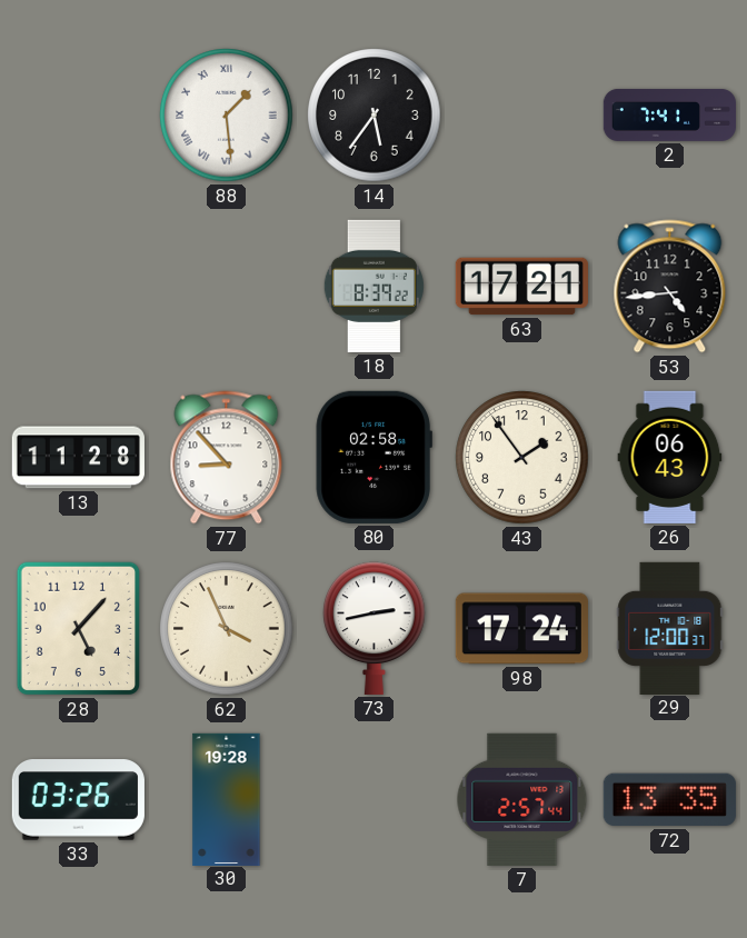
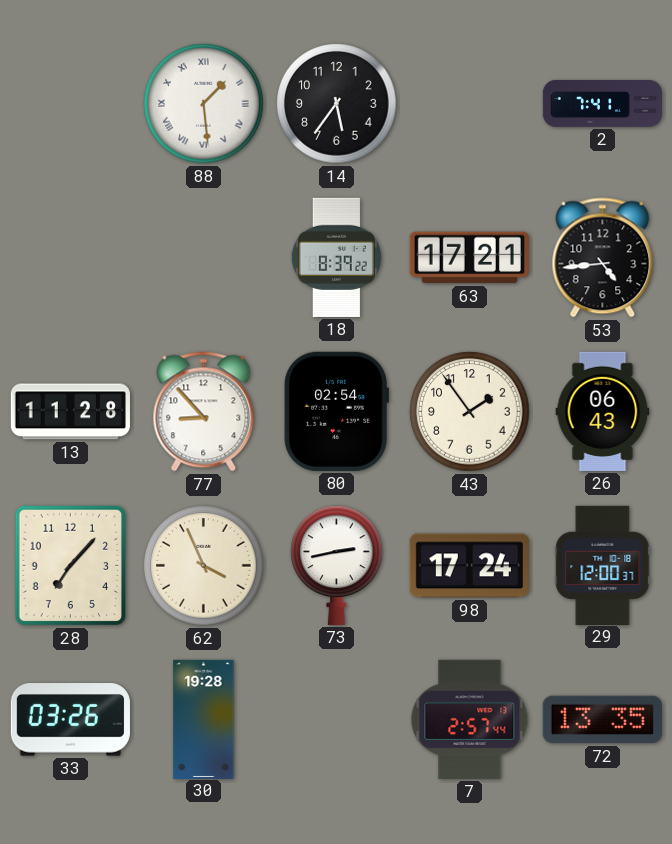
80: 02:58 -> 02:54
28: 5:07 -> 7:07
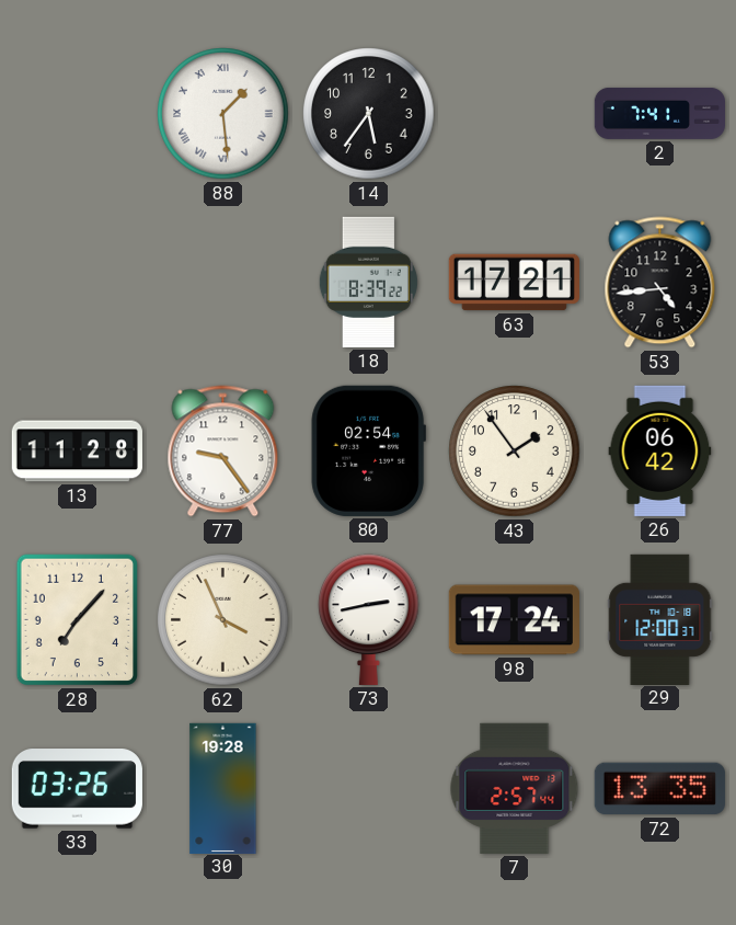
77: 8:53 -> 9:24
26: 06:43 -> 06:42
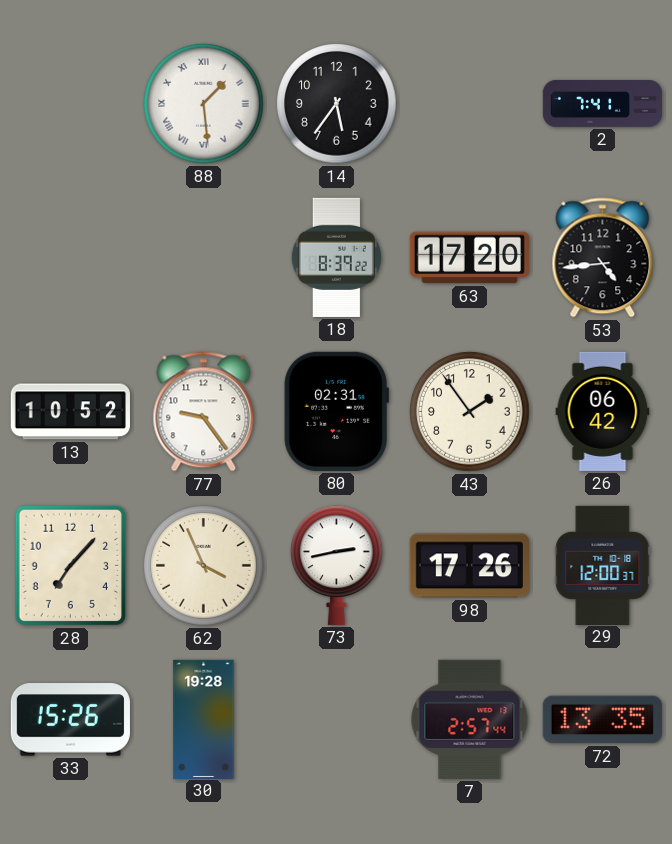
63: 17:21 -> 17:20
13: 11:28 -> 10:52
80: 02:54 -> 02:31
98: 17:24 -> 17:26
33: 03:26 -> 15:26
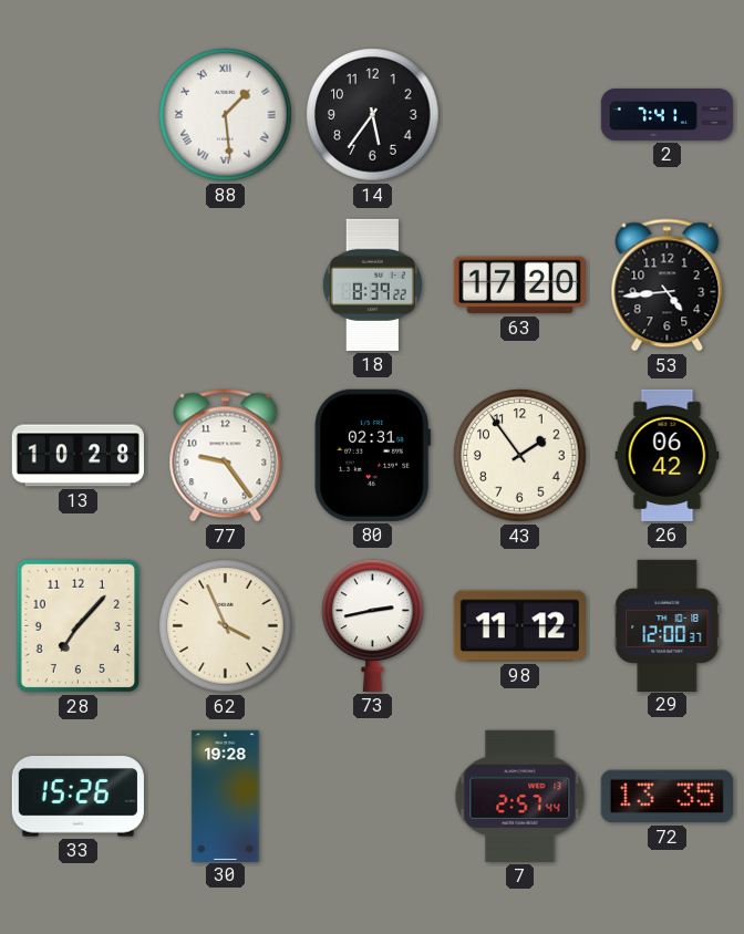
13: 10:52 -> 10:28
98: 17:26 -> 11:12
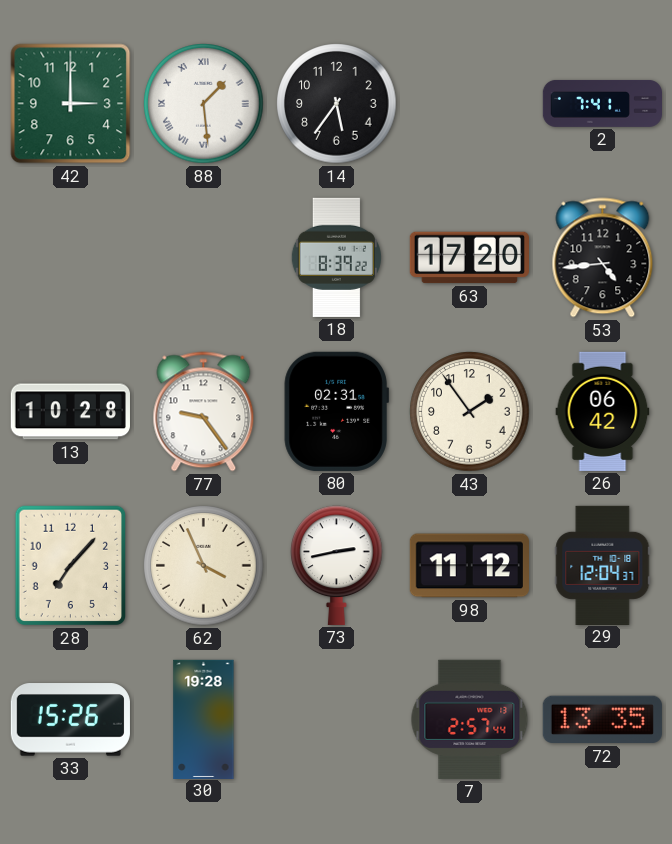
42: none -> 3:00
29: 12:00 -> 12:04
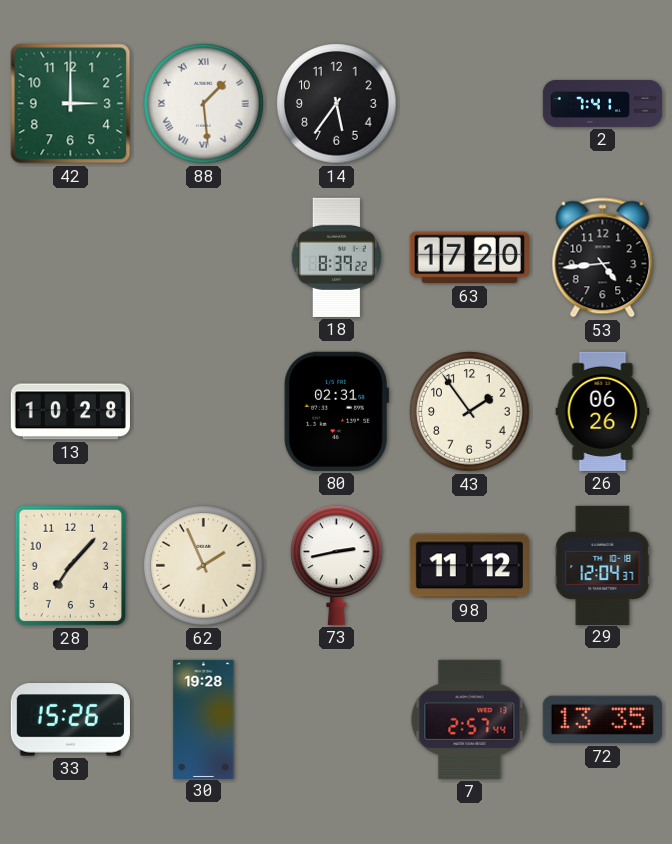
77: 9:24 -> none
26: 06:42 -> 06:26
62: 3:56 -> 1:56
